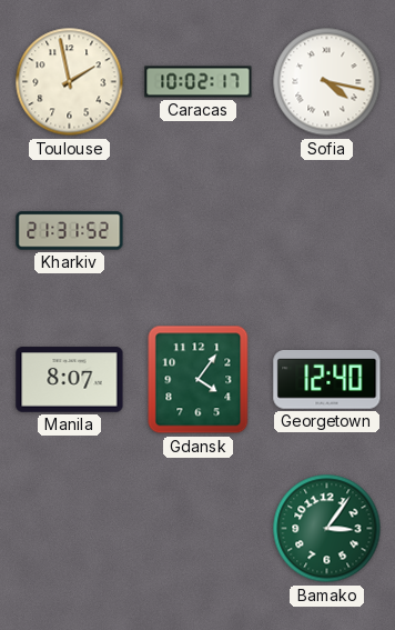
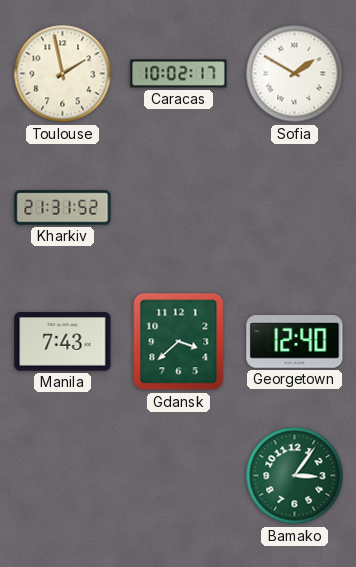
Sofia: 4:17 -> 1:50
Manila: 8:07 -> 7:43
Gdansk: 4:06 -> 3:38
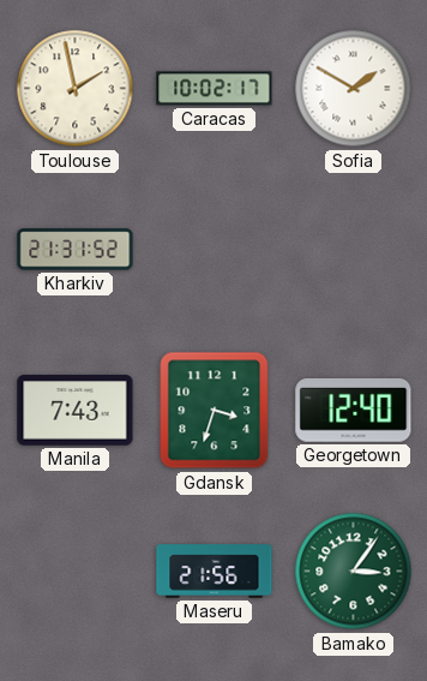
Gdansk: 3:38 -> 3:33
Maseru: none -> 21:56
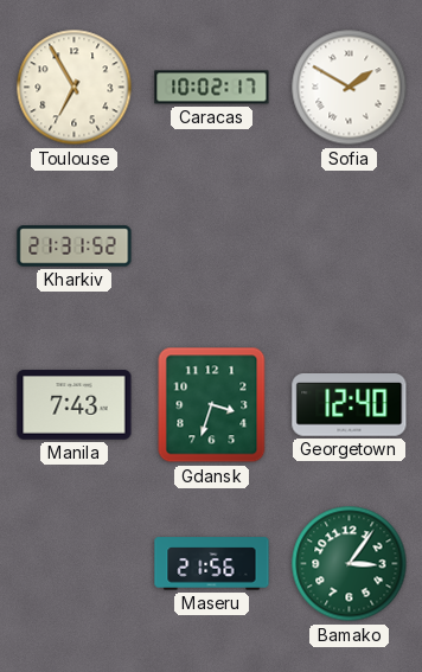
Toulouse: 1:58 -> 6:55
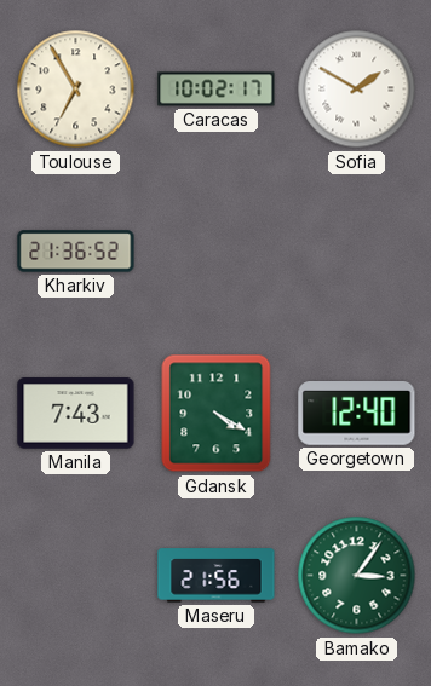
Kharkiv: 21:31 -> 21:36
Gdansk: 3:33 -> 4:20
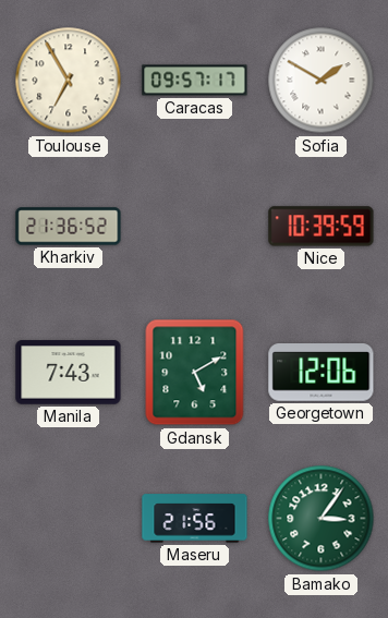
Caracas: 10:02 -> 09:57
Nice: none -> 10:39
Gdansk: 4:20 -> 5:10
Georgetown: 12:40 -> 12:06
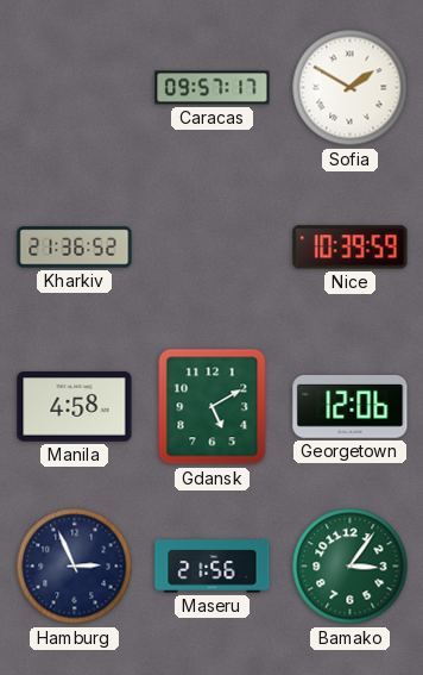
Toulouse: 6:55 -> none
Manila: 7:43 -> 4:58
Hamburg: none -> 2:56
